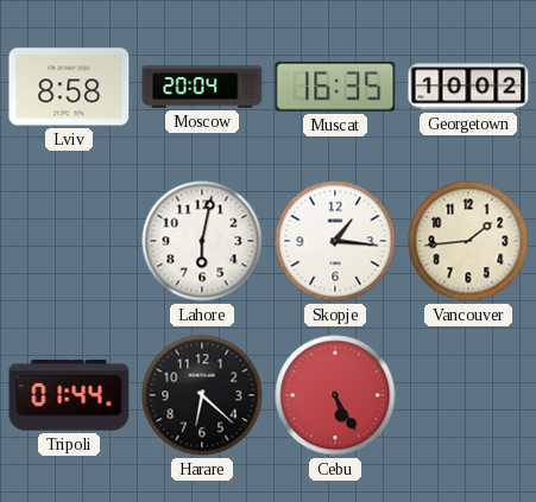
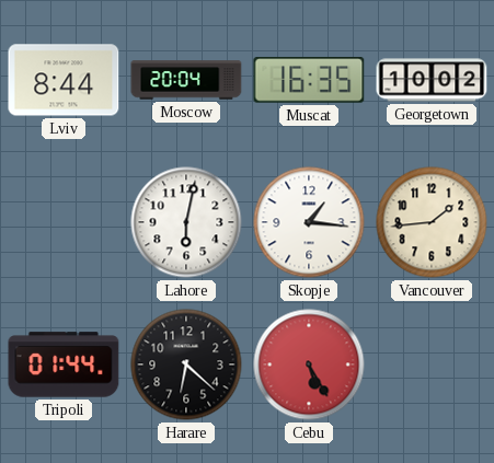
Lviv: 8:58 -> 8:44
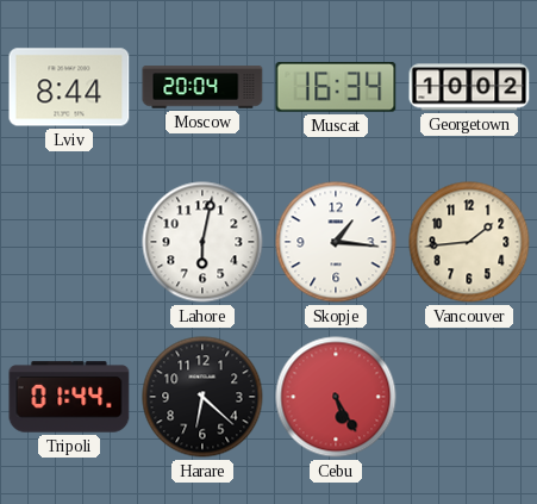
Muscat: 16:35 -> 16:34
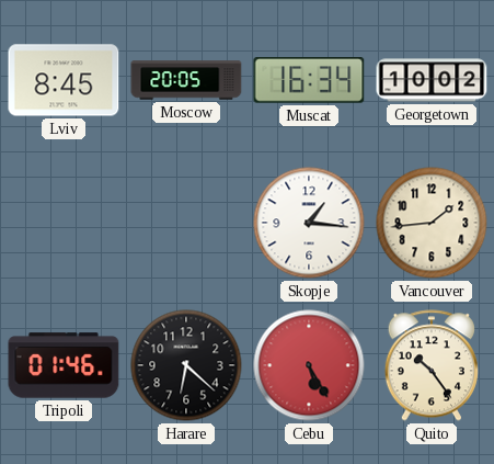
Lviv: 8:44 -> 8:45
Moscow: 20:04 -> 20:05
Lahore: 6:02 -> none
Tripoli: 01:44 -> 01:46
Quito: none -> 10:24
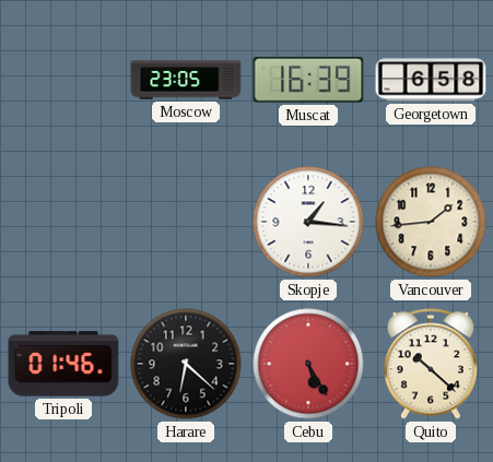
Lviv: 8:45 -> none
Moscow: 20:05 -> 23:05
Muscat: 16:34 -> 16:39
Georgetown: 10:02 -> 6:58
Quito: 10:24 -> 10:22
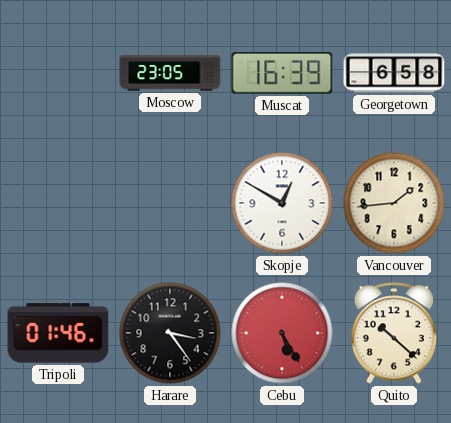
Skopje: 1:16 -> 12:50
Harare: 6:22 -> 3:24
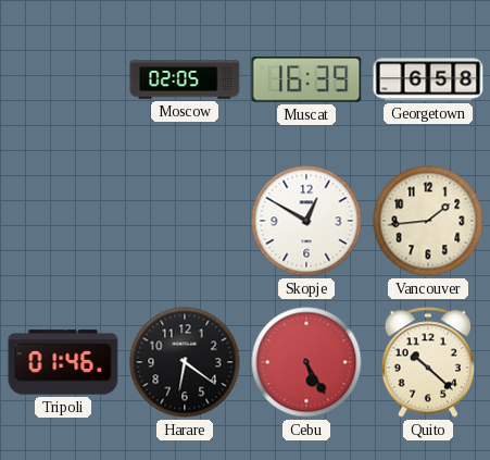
Moscow: 23:05 -> 02:05
Harare: 3:24 -> 6:21
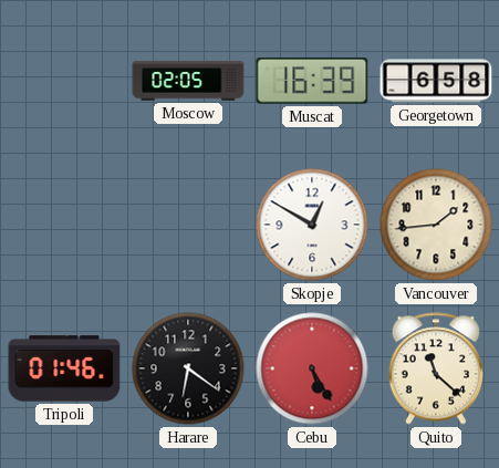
Quito: 10:22 -> 11:22
